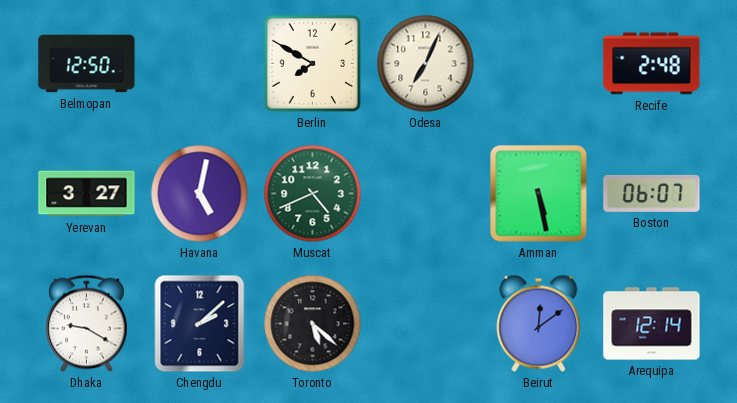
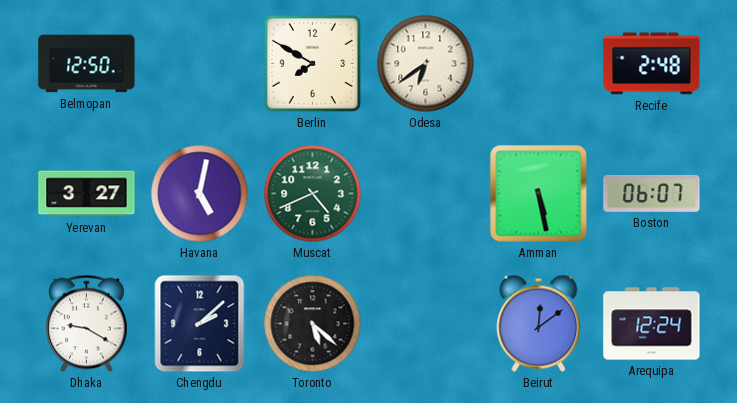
Odesa: 7:04 -> 6:39
Arequipa: 12:14 -> 12:24
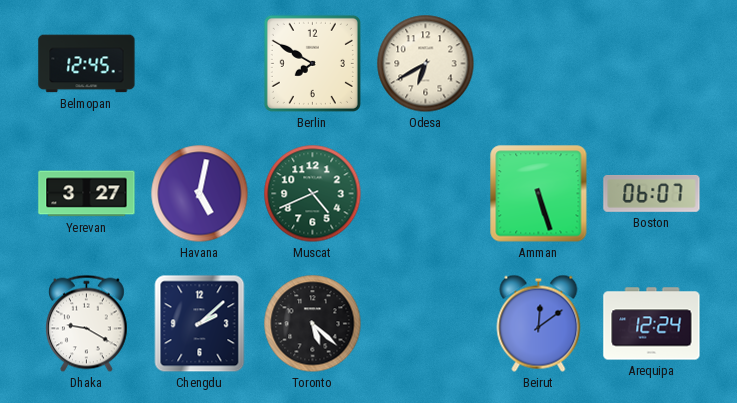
Belmopan: 12:50 -> 12:45
Odesa: 6:39 -> 6:40
Recife: 2:48 -> none
Amman: 5:28 -> 5:27
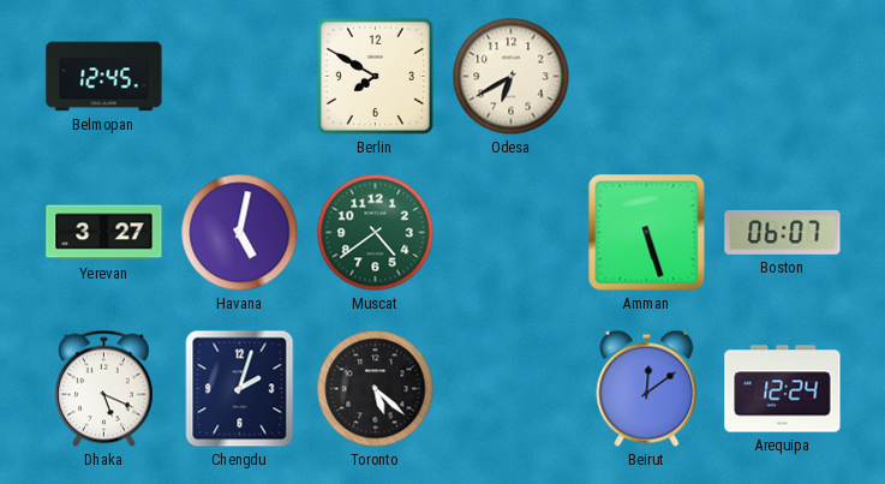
Muscat: 4:41 -> 4:39
Dhaka: 9:20 -> 5:19
Chengdu: 2:08 -> 2:03
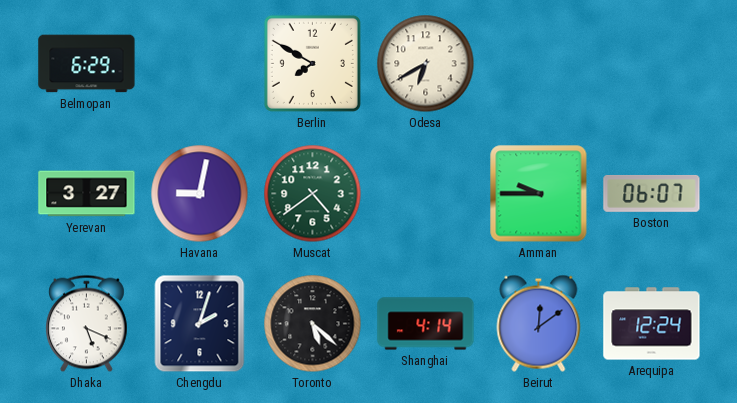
Belmopan: 12:45 -> 6:29
Havana: 5:02 -> 9:02
Amman: 5:27 -> 9:45
Shanghai: none -> 4:14
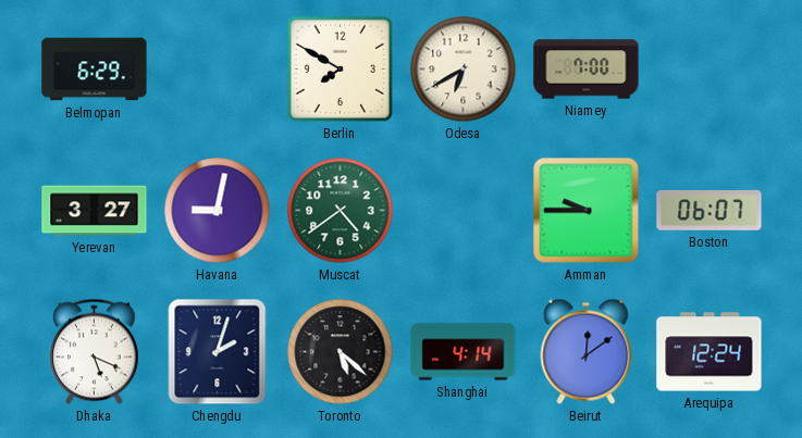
Niamey: none -> 7:00
